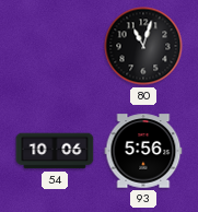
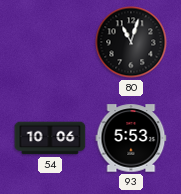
93: 5:56 -> 5:53
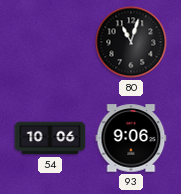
93: 5:53 -> 9:06
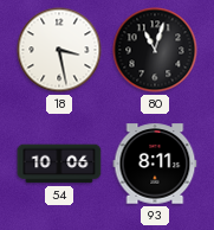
18: none -> 3:28
93: 9:06 -> 8:11
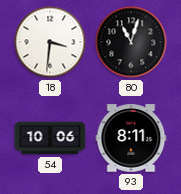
18: 3:28 -> 3:31
